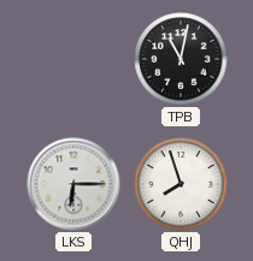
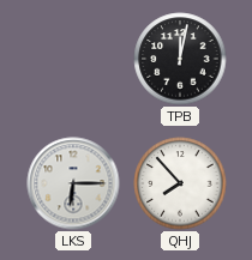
TPB: 11:02 -> 12:02
QHJ: 7:57 -> 7:53
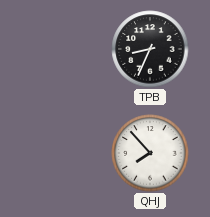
TPB: 12:02 -> 8:34
LKS: 6:15 -> none
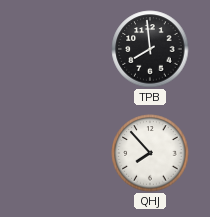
TPB: 8:34 -> 7:59
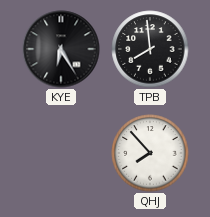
KYE: none -> 6:25
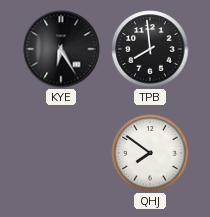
QHJ: 7:53 -> 7:51
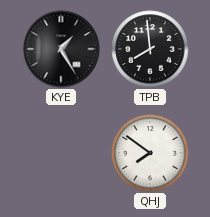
KYE: 6:25 -> 1:25
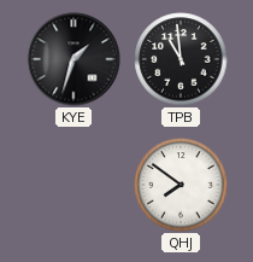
KYE: 1:25 -> 1:33
TPB: 7:59 -> 10:59
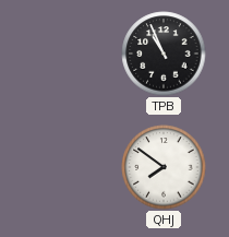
KYE: 1:33 -> none
TPB: 10:59 -> 10:56
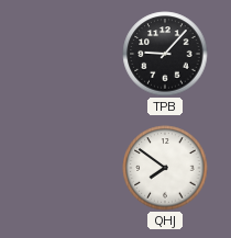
TPB: 10:56 -> 9:07
